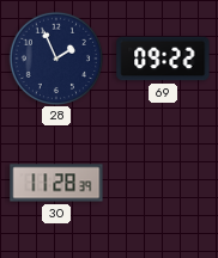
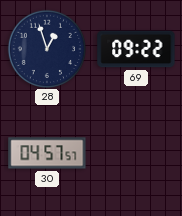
28: 1:56 -> 12:57
30: 11:28 -> 04:57
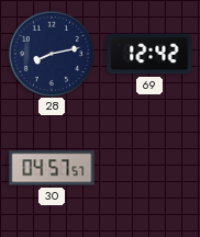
28: 12:57 -> 8:13
69: 09:22 -> 12:42
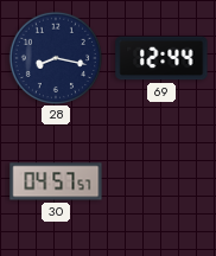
28: 8:13 -> 8:17
69: 12:42 -> 12:44
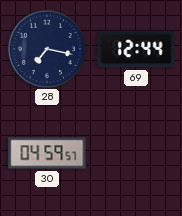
28: 8:17 -> 7:17
30: 04:57 -> 04:59
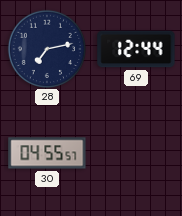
28: 7:17 -> 7:13
30: 04:59 -> 04:55
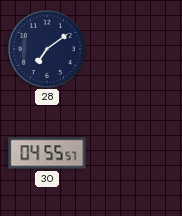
28: 7:13 -> 7:09
69: 12:44 -> none
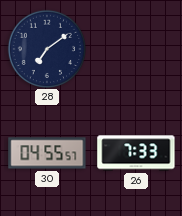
26: none -> 7:33
